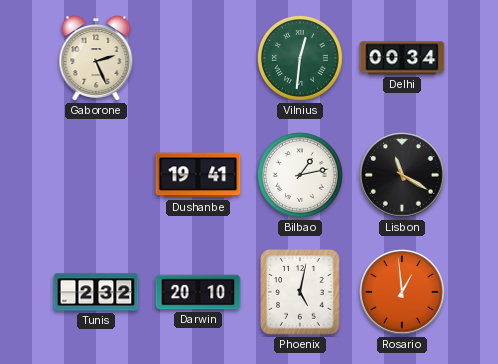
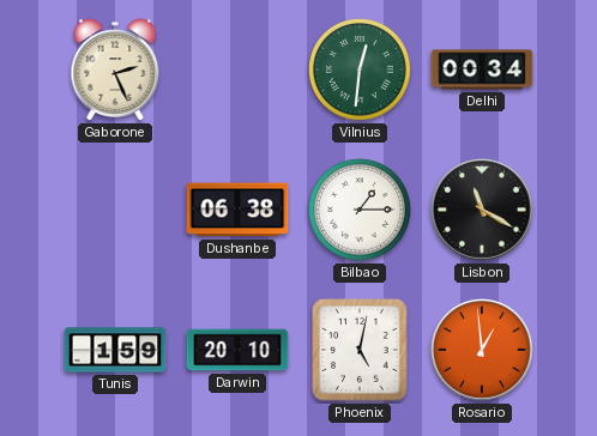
Dushanbe: 19:41 -> 06:38
Bilbao: 1:13 -> 1:15
Tunis: 2:32 -> 1:59
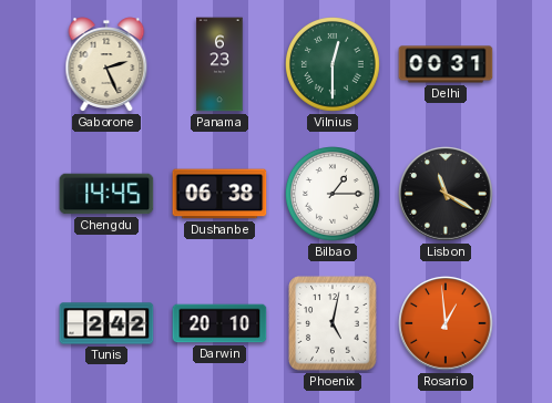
Panama: none -> 6:23
Vilnius: 12:31 -> 12:30
Delhi: 00:34 -> 00:31
Chengdu: none -> 14:45
Tunis: 1:59 -> 2:42
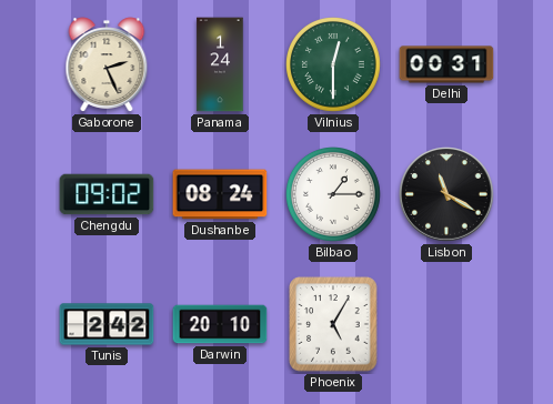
Panama: 6:23 -> 1:24
Chengdu: 14:45 -> 09:02
Dushanbe: 06:38 -> 08:24
Phoenix: 5:02 -> 5:05
Rosario: 12:59 -> none
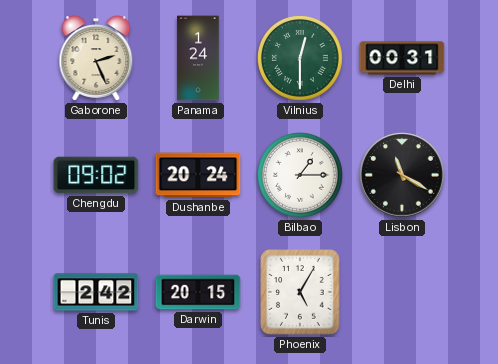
Dushanbe: 08:24 -> 20:24
Darwin: 20:10 -> 20:15
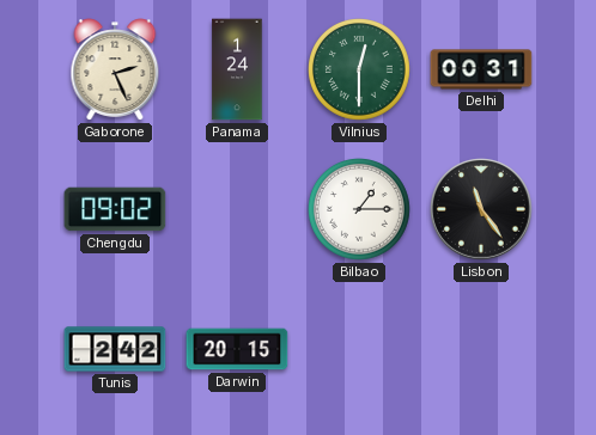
Dushanbe: 20:24 -> none
Lisbon: 11:20 -> 11:24
Phoenix: 5:05 -> none
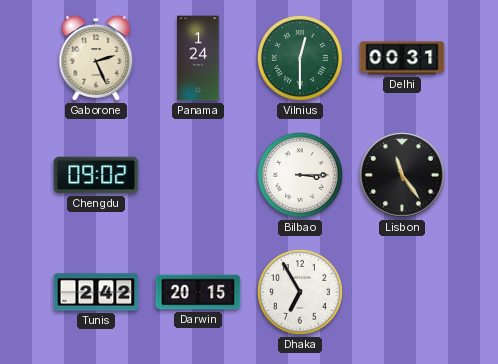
Bilbao: 1:15 -> 3:15
Dhaka: none -> 6:55
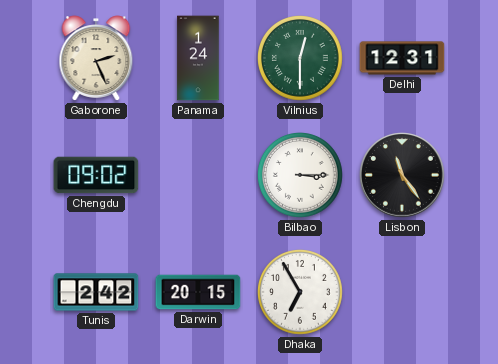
Delhi: 00:31 -> 12:31
